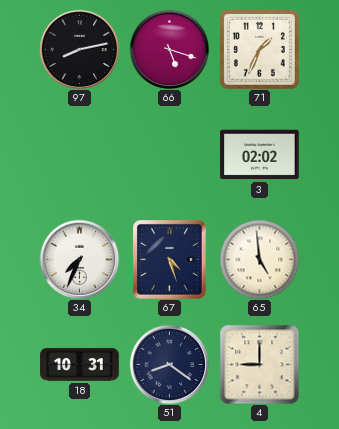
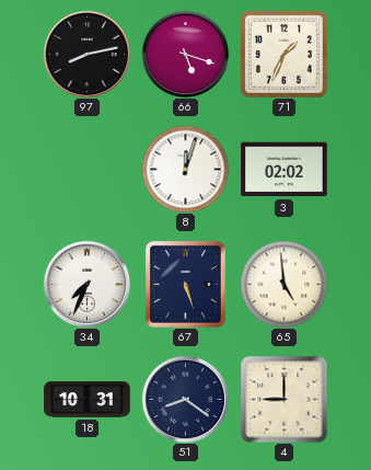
8: none -> 12:03
67: 4:27 -> 5:27
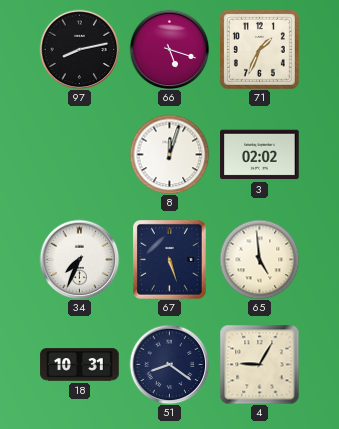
4: 9:00 -> 9:05
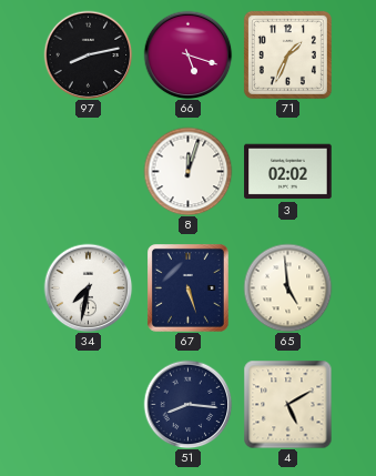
34: 7:34 -> 7:32
18: 10:31 -> none
51: 8:21 -> 8:16
4: 9:05 -> 5:10
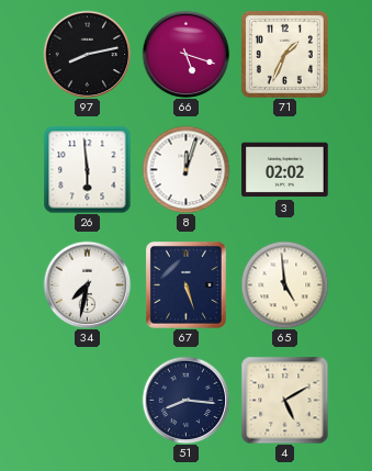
26: none -> 5:59
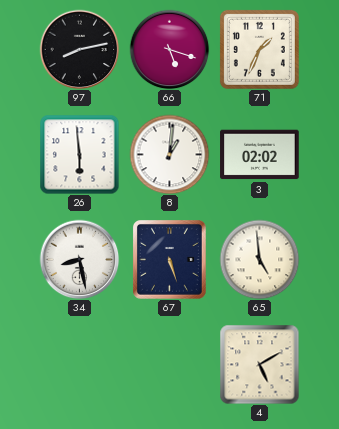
8: 12:03 -> 1:01
34: 7:32 -> 8:28
51: 8:16 -> none
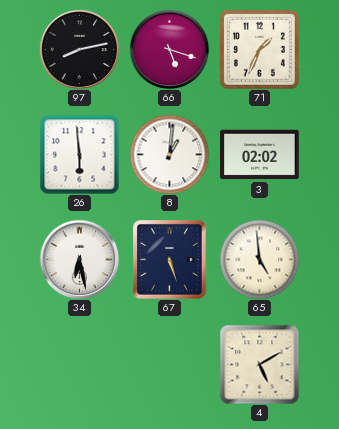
34: 8:28 -> 6:28
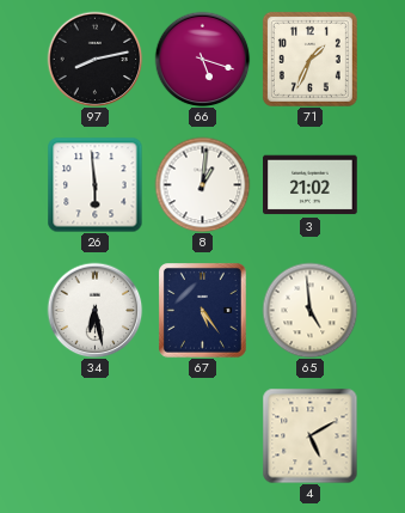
3: 02:02 -> 21:02
67: 5:27 -> 5:24
